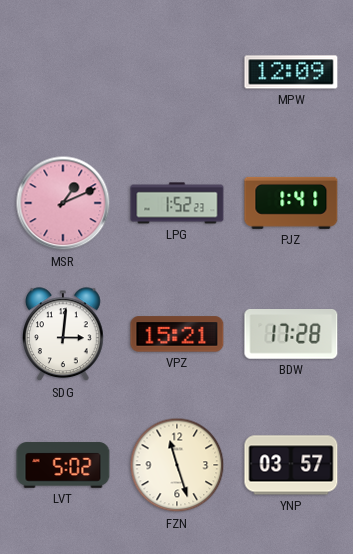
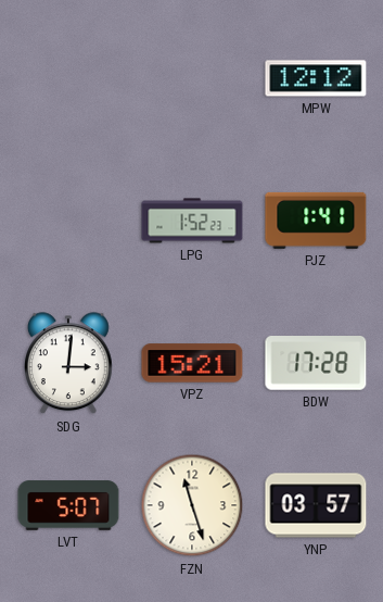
MPW: 12:09 -> 12:12
MSR: 1:11 -> none
LVT: 5:02 -> 5:07
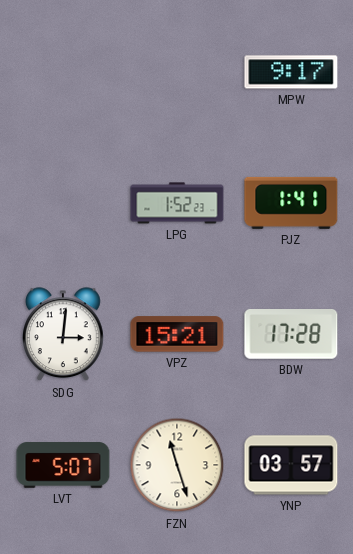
MPW: 12:12 -> 9:17
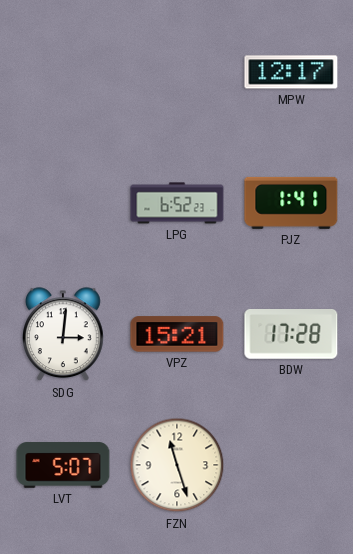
MPW: 9:17 -> 12:17
LPG: 1:52 -> 6:52
YNP: 03:57 -> none
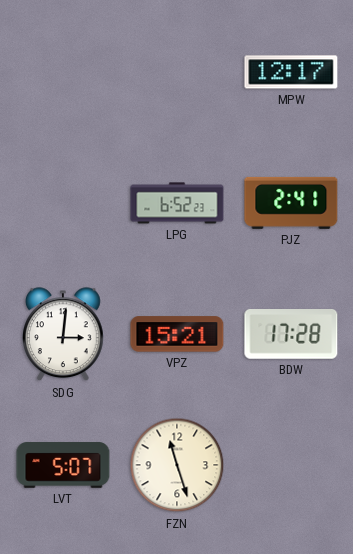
PJZ: 1:41 -> 2:41
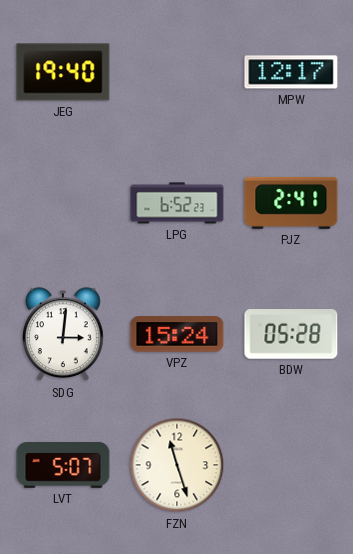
JEG: none -> 19:40
VPZ: 15:21 -> 15:24
BDW: 17:28 -> 05:28
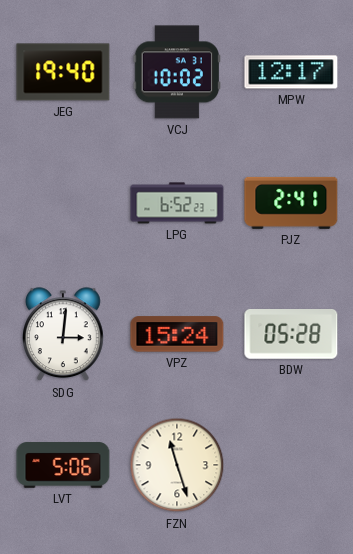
VCJ: none -> 10:02
LVT: 5:07 -> 5:06
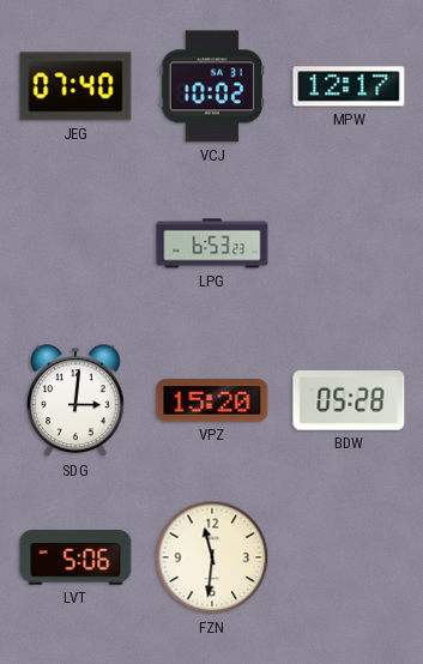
JEG: 19:40 -> 07:40
LPG: 6:52 -> 6:53
PJZ: 2:41 -> none
VPZ: 15:24 -> 15:20
FZN: 11:27 -> 11:31
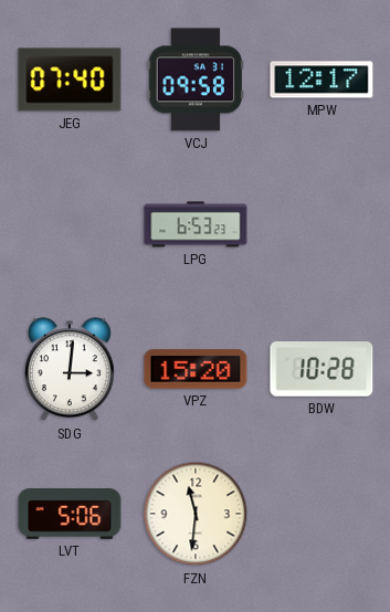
VCJ: 10:02 -> 09:58
BDW: 05:28 -> 10:28
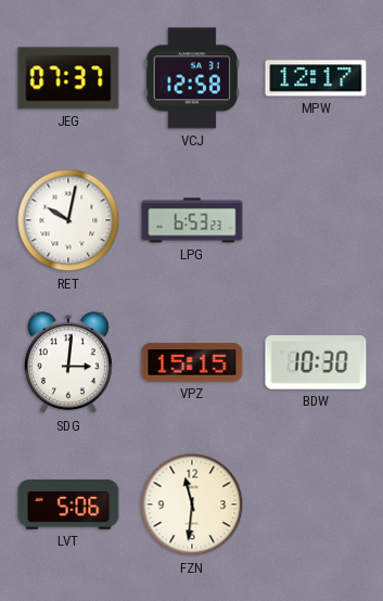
JEG: 07:40 -> 07:37
VCJ: 09:58 -> 12:58
RET: none -> 10:02
VPZ: 15:20 -> 15:15
BDW: 10:28 -> 10:30
